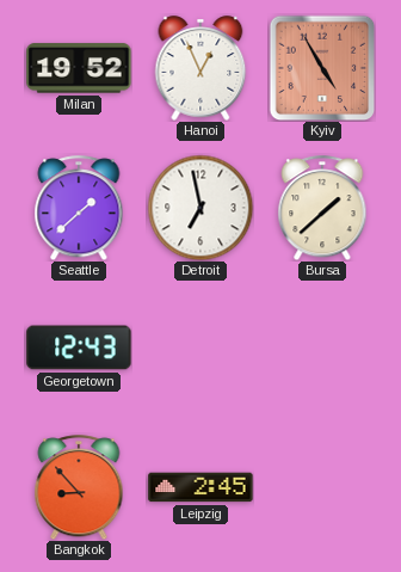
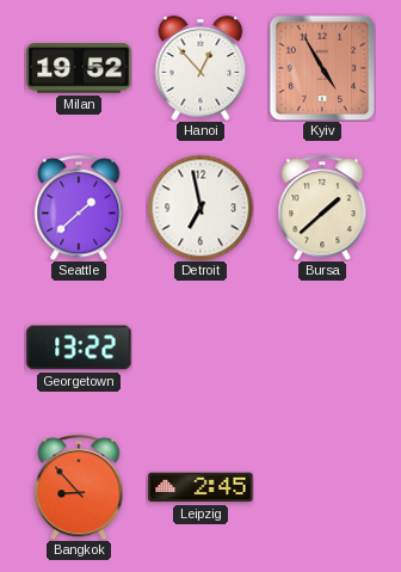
Hanoi: 12:56 -> 12:53
Georgetown: 12:43 -> 13:22
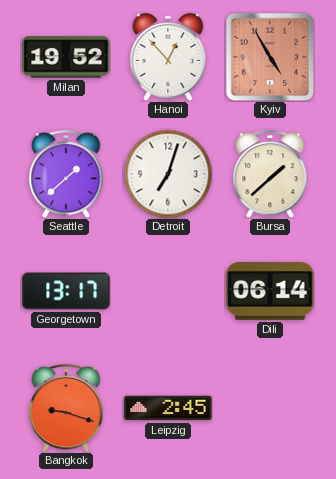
Detroit: 6:58 -> 7:03
Georgetown: 13:22 -> 13:17
Dili: none -> 06:14
Bangkok: 8:53 -> 9:18
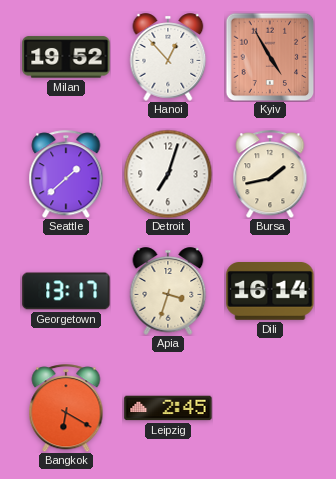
Bursa: 1:38 -> 1:43
Apia: none -> 3:33
Dili: 06:14 -> 16:14
Bangkok: 9:18 -> 6:20
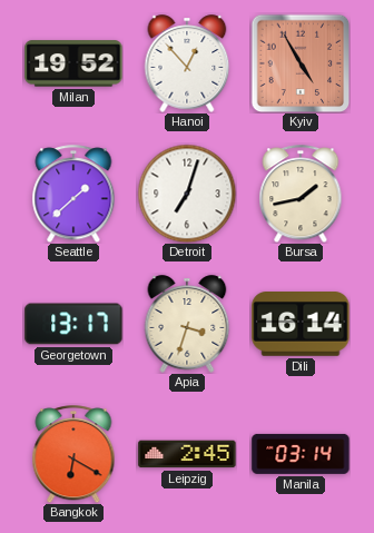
Manila: none -> 03:14
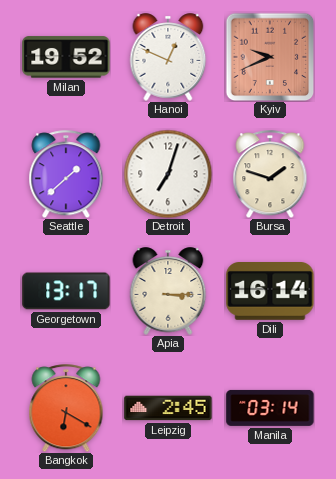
Hanoi: 12:53 -> 12:49
Kyiv: 4:55 -> 9:41
Bursa: 1:43 -> 1:48
Apia: 3:33 -> 3:15
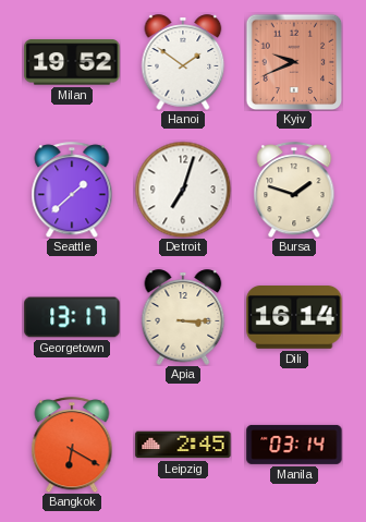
Hanoi: 12:49 -> 1:51
